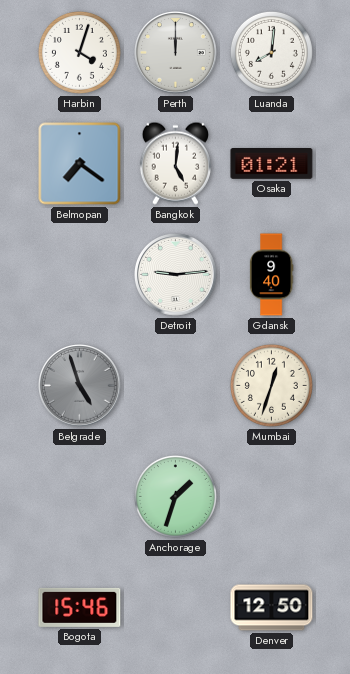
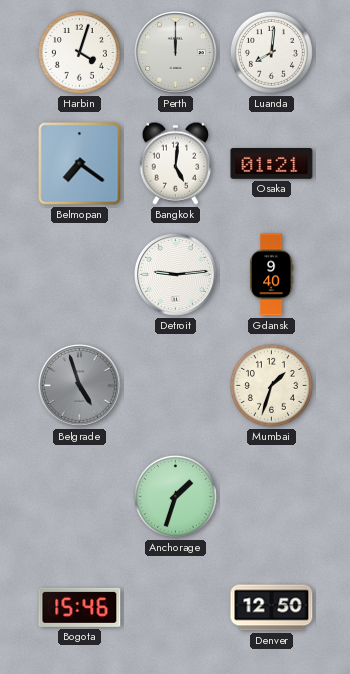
Mumbai: 12:33 -> 1:33
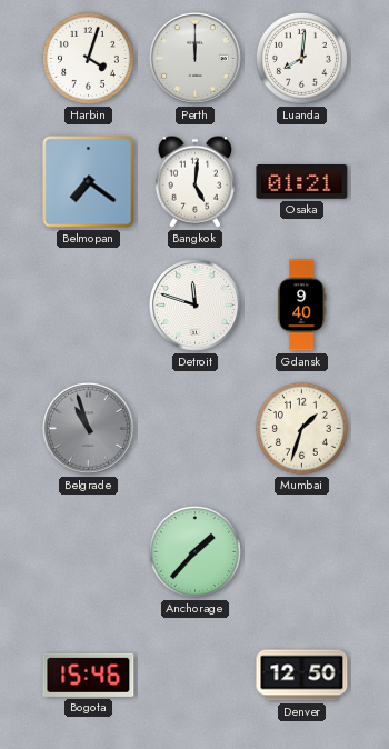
Detroit: 9:14 -> 11:48
Belgrade: 4:57 -> 10:57
Anchorage: 1:33 -> 1:37
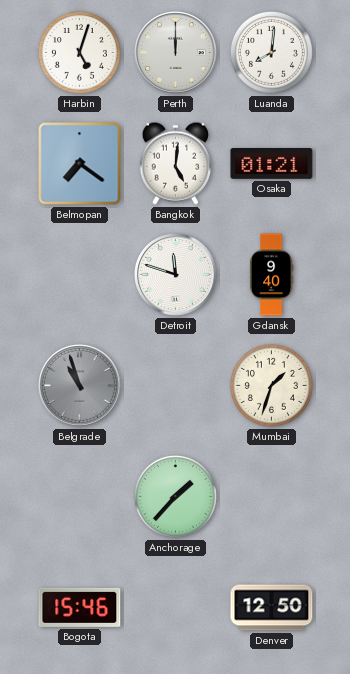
Harbin: 4:03 -> 5:03
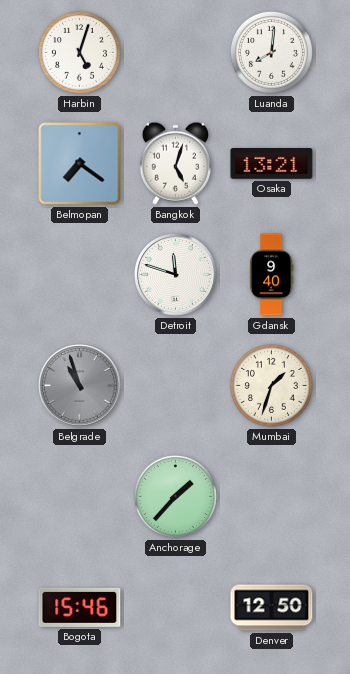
Perth: 12:00 -> none
Bangkok: 5:01 -> 5:03
Osaka: 01:21 -> 13:21
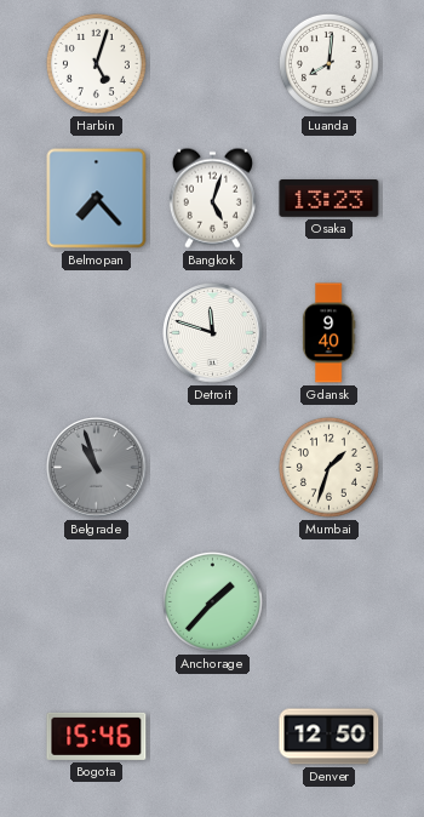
Belmopan: 7:21 -> 7:23
Osaka: 13:21 -> 13:23
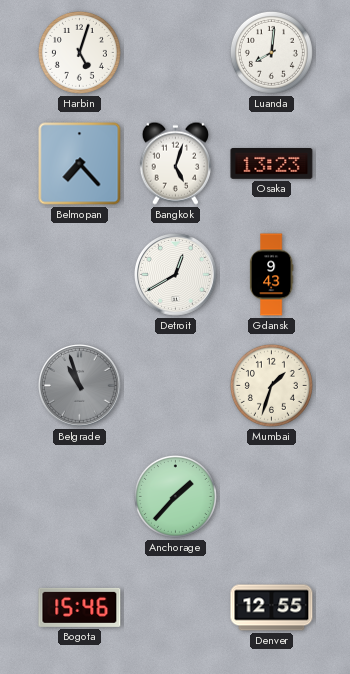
Detroit: 11:48 -> 12:40
Gdansk: 9:40 -> 9:43
Denver: 12:50 -> 12:55
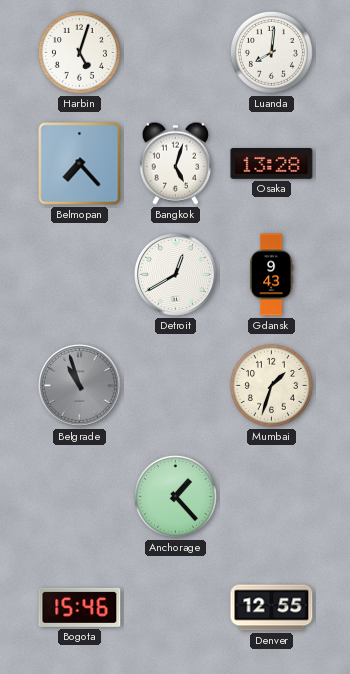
Osaka: 13:23 -> 13:28
Anchorage: 1:37 -> 1:23
